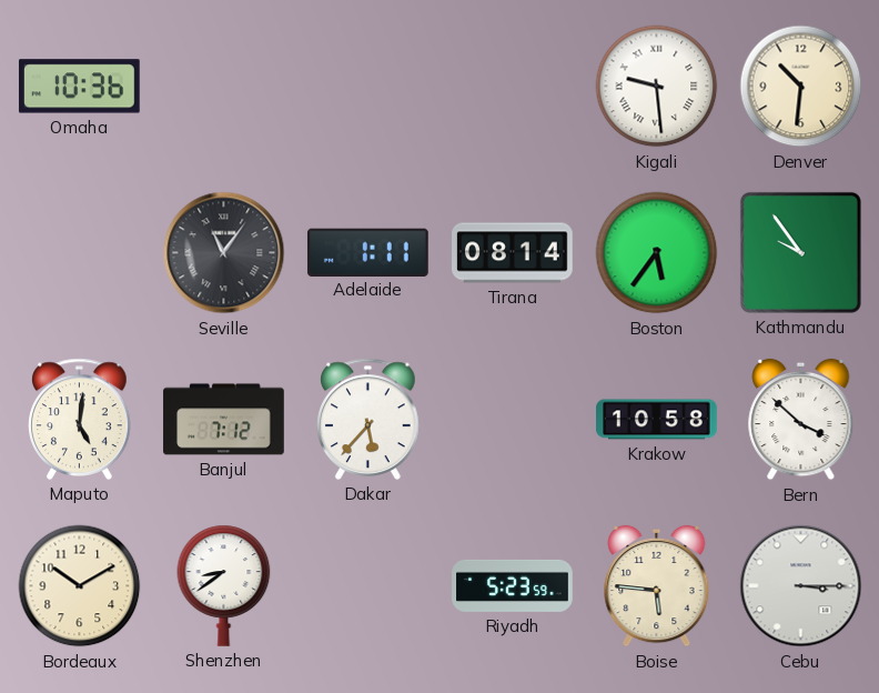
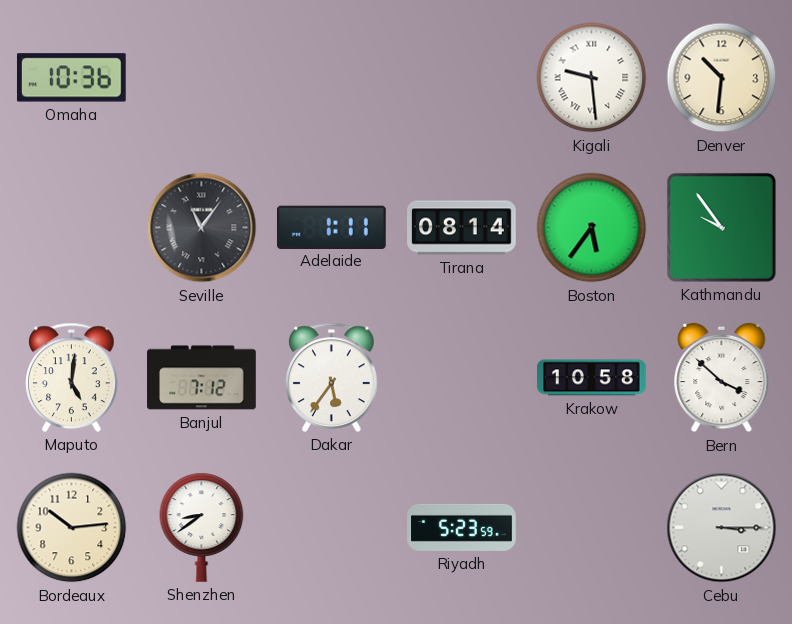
Dakar: 5:37 -> 5:36
Bordeaux: 10:10 -> 10:14
Boise: 5:46 -> none
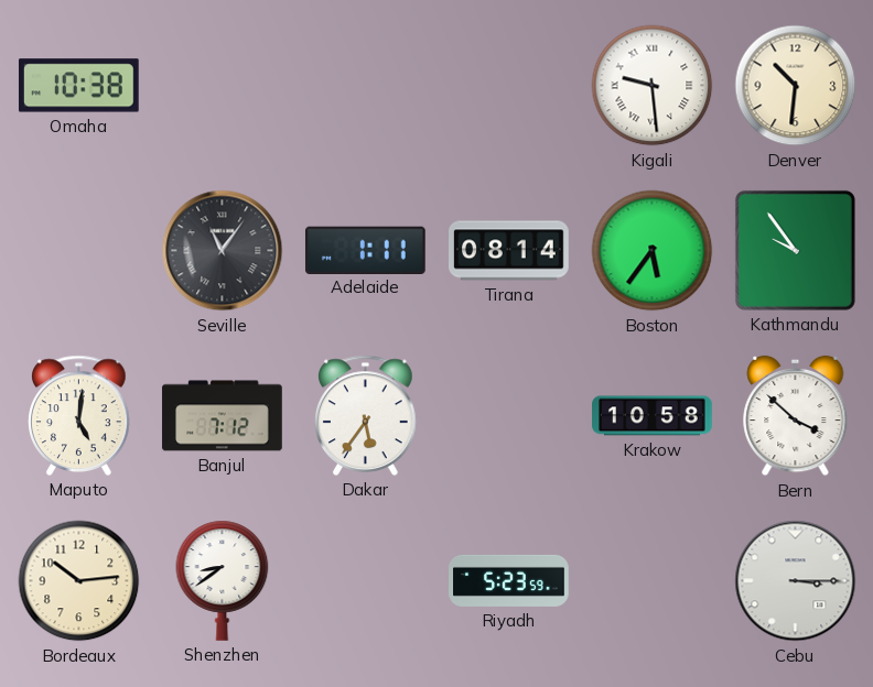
Omaha: 10:36 -> 10:38
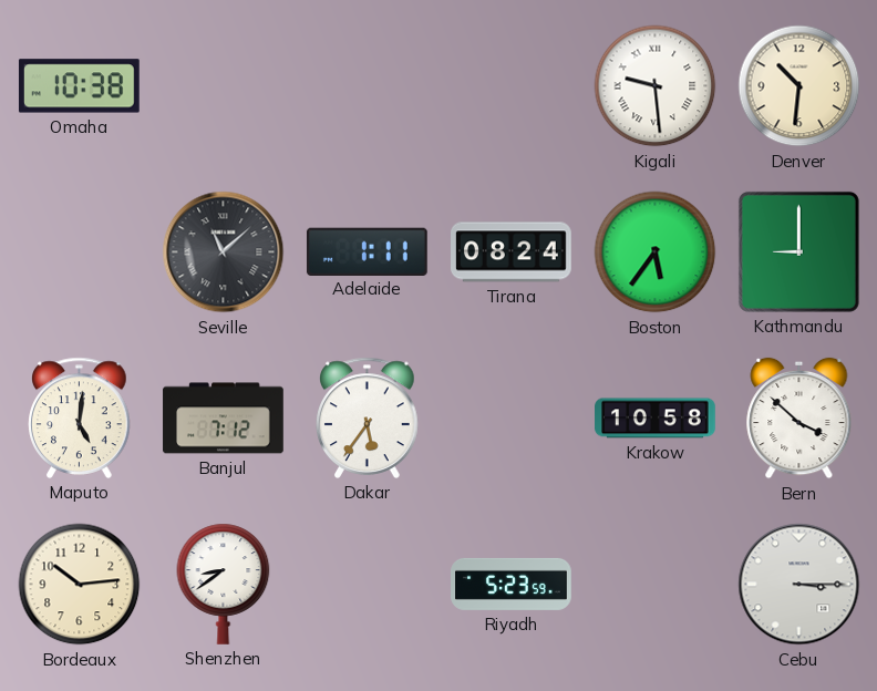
Seville: 11:06 -> 11:08
Tirana: 08:14 -> 08:24
Kathmandu: 9:54 -> 9:00
